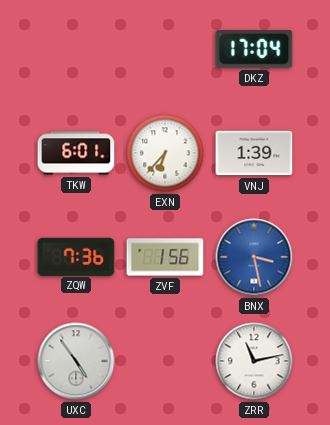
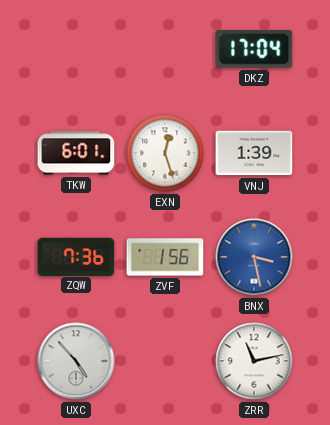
EXN: 6:37 -> 12:27
UXC: 4:54 -> 4:53
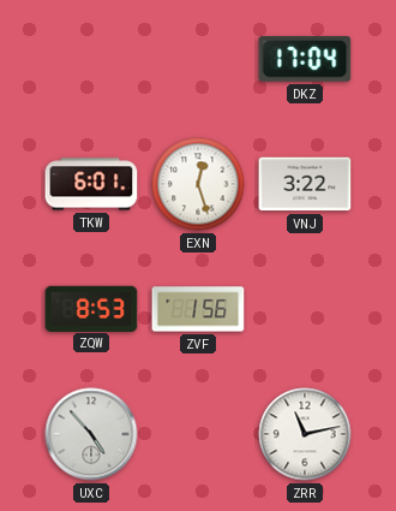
VNJ: 1:39 -> 3:22
ZQW: 7:36 -> 8:53
BNX: 3:28 -> none
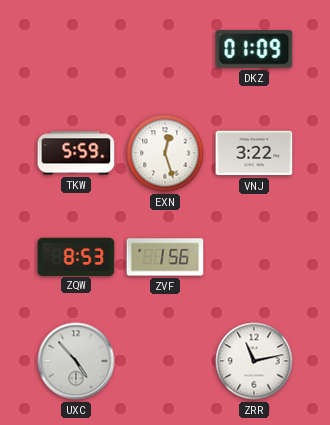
DKZ: 17:04 -> 01:09
TKW: 6:01 -> 5:59
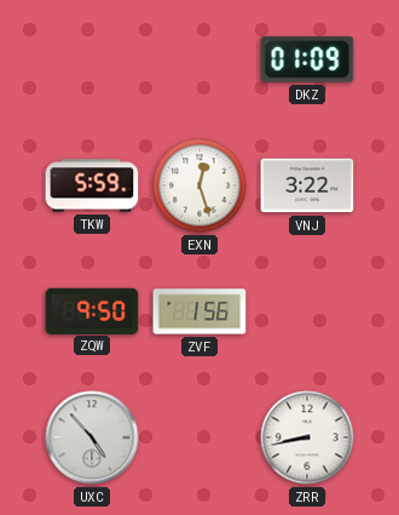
ZQW: 8:53 -> 9:50
ZRR: 11:13 -> 8:43
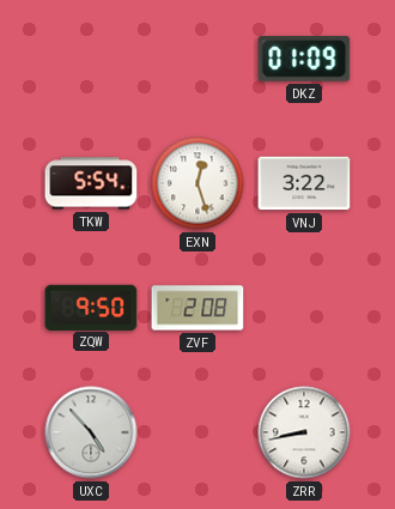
TKW: 5:59 -> 5:54
ZVF: 1:56 -> 2:08
